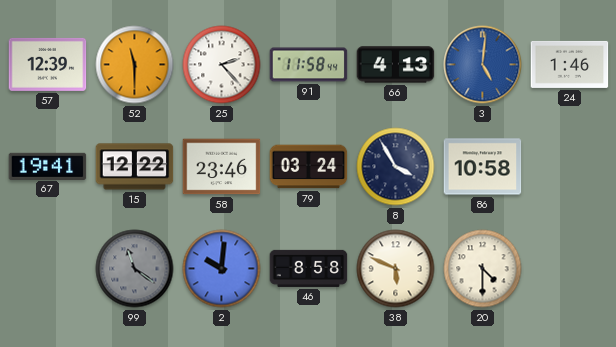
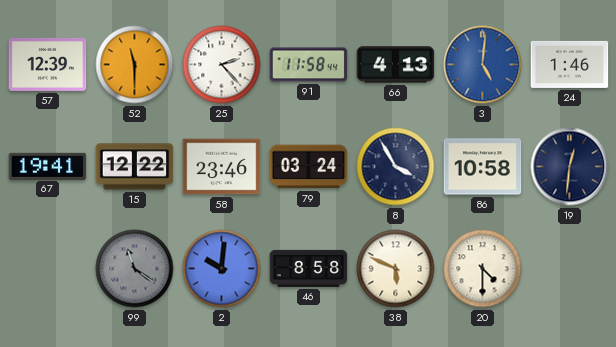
19: none -> 12:31
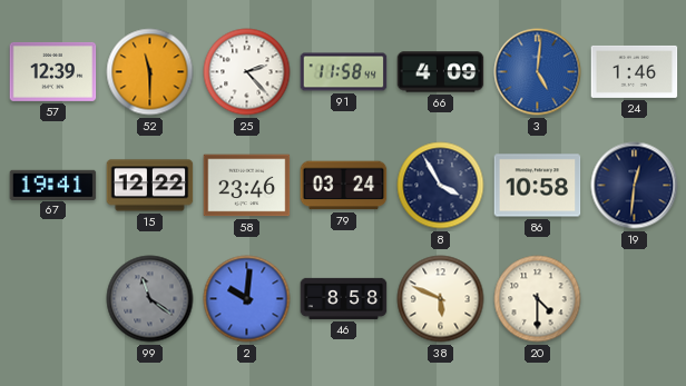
66: 4:13 -> 4:09
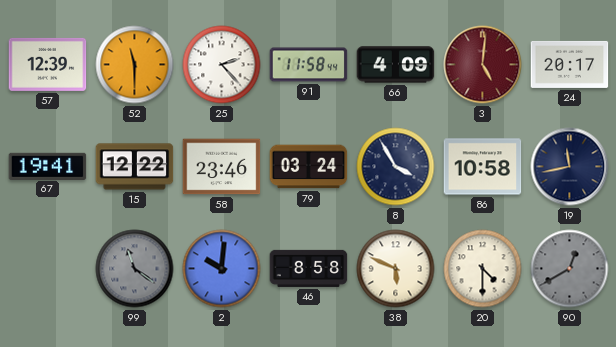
3 dial: blue -> burgundy
24: 1:46 -> 20:17
19: 12:31 -> 11:43
90: none -> 12:40
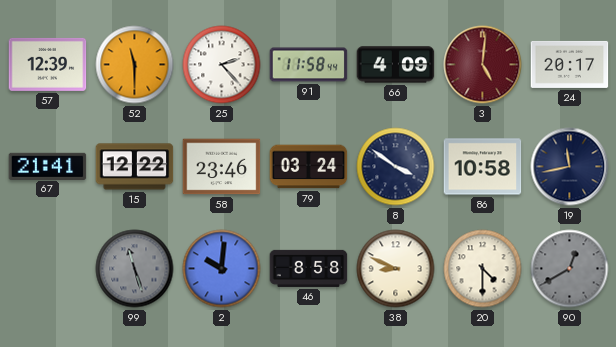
67: 19:41 -> 21:41
8: 3:55 -> 3:51
99: 11:21 -> 11:27
38: 5:49 -> 8:49
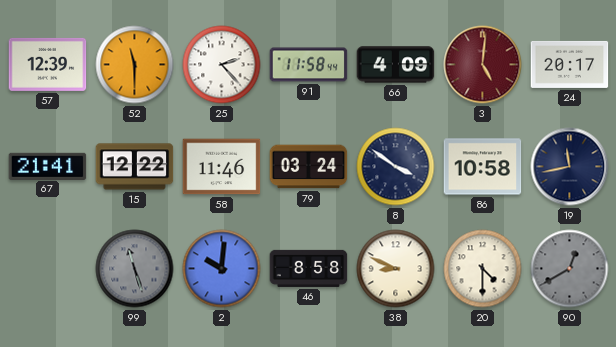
58: 23:46 -> 11:46
